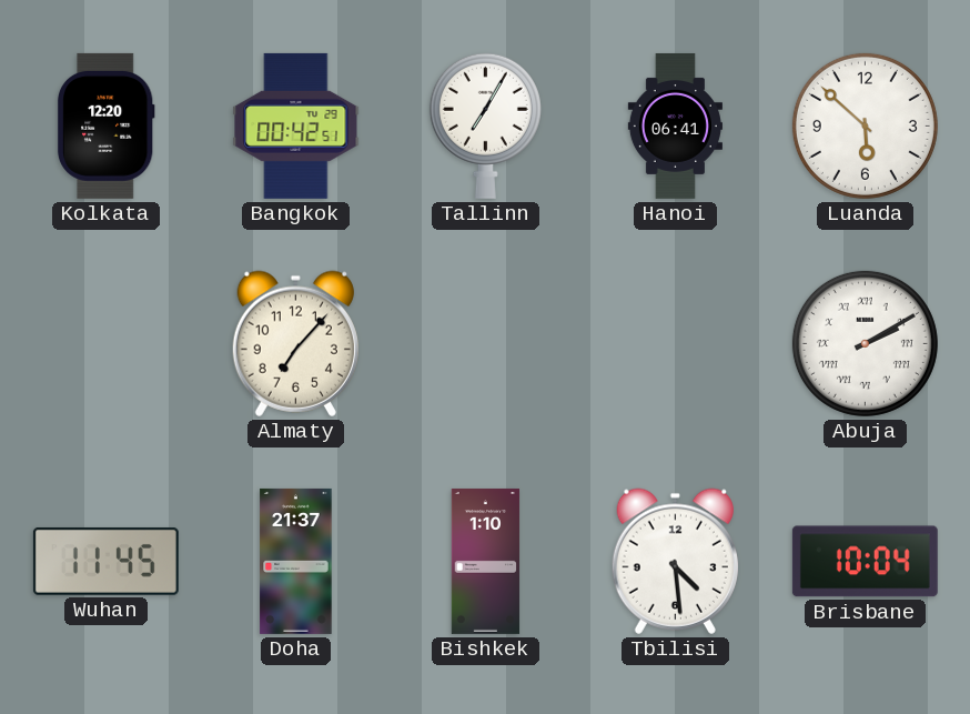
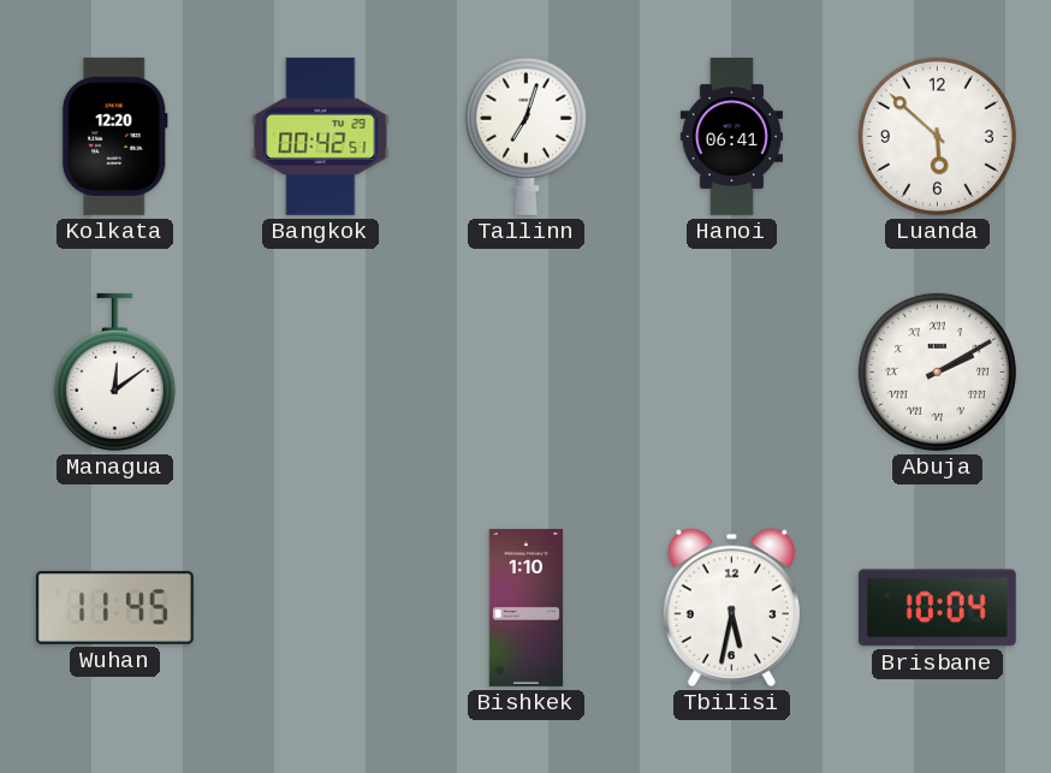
Tallinn: 7:05 -> 7:03
Managua: none -> 12:09
Almaty: 7:07 -> none
Doha: 21:37 -> none
Tbilisi: 4:29 -> 5:32
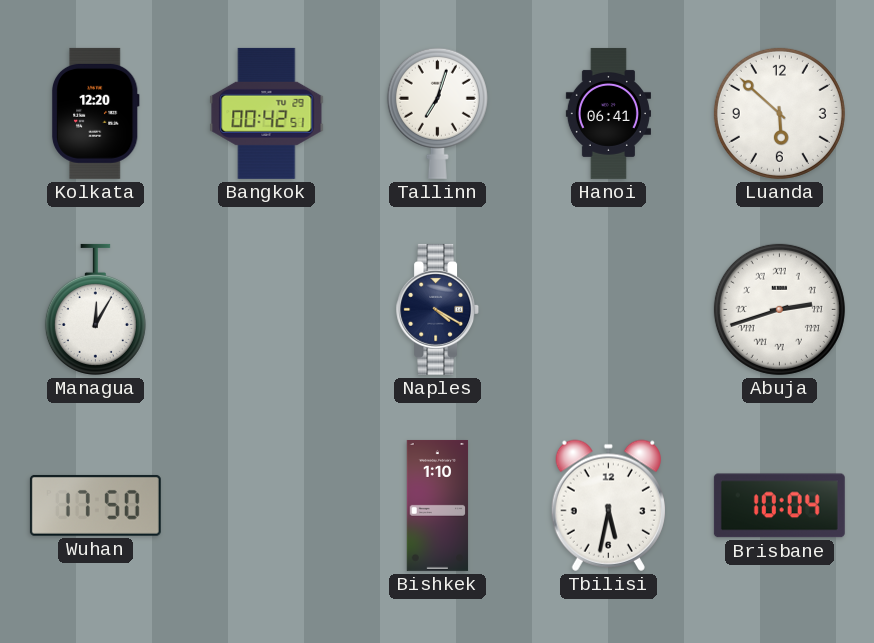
Managua: 12:09 -> 12:05
Naples: none -> 4:20
Abuja: 2:10 -> 2:42
Wuhan: 11:45 -> 17:50
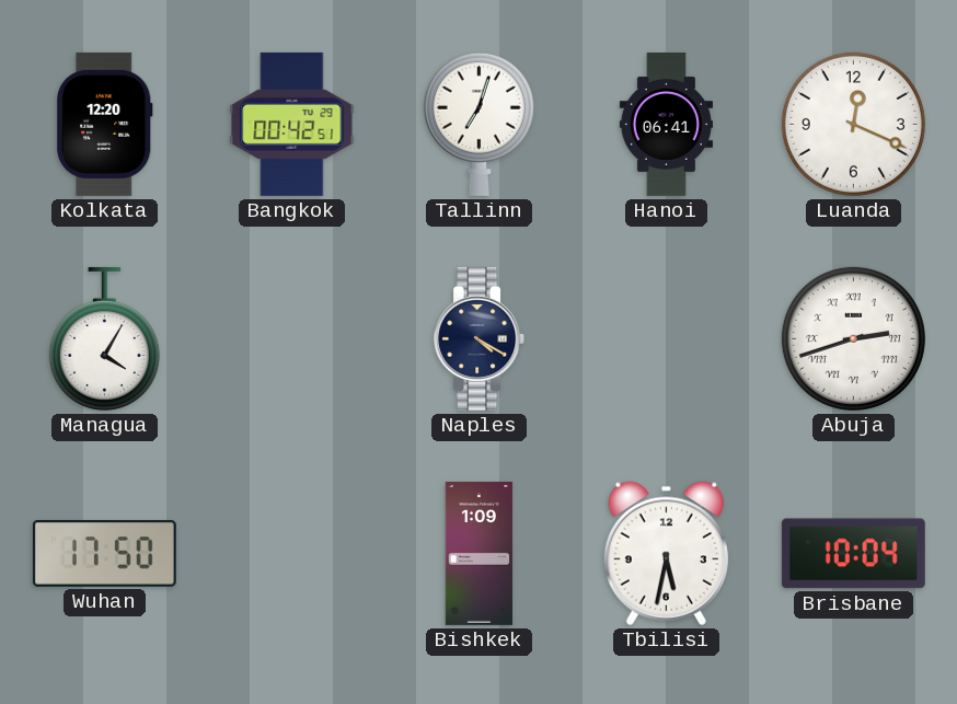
Luanda: 5:52 -> 12:19
Managua: 12:05 -> 4:05
Bishkek: 1:10 -> 1:09
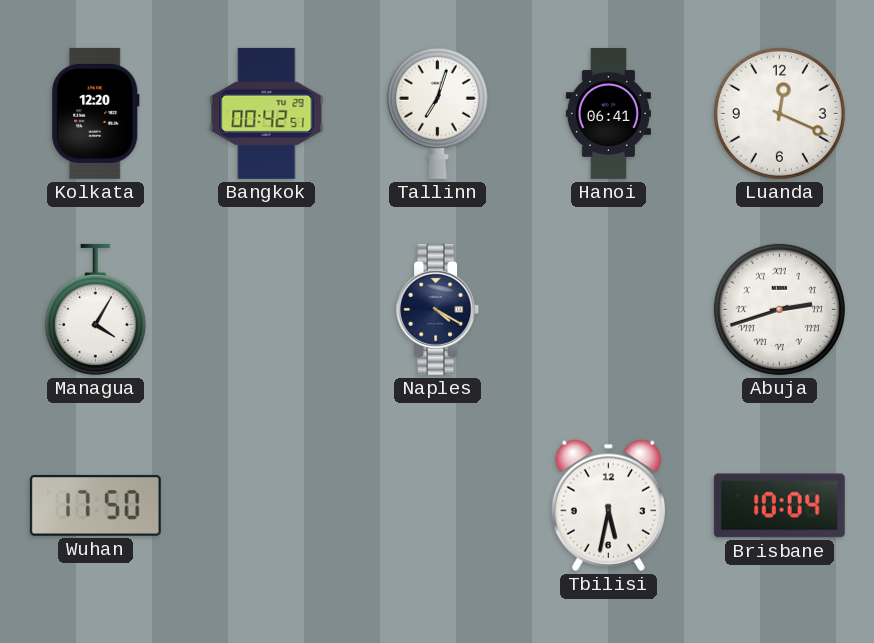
Bishkek: 1:09 -> none
